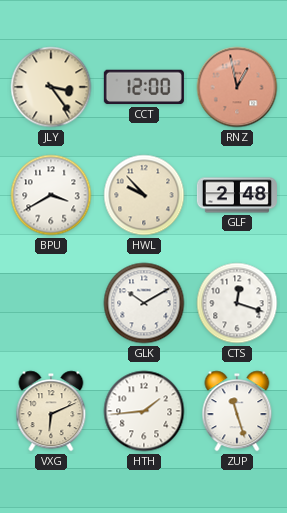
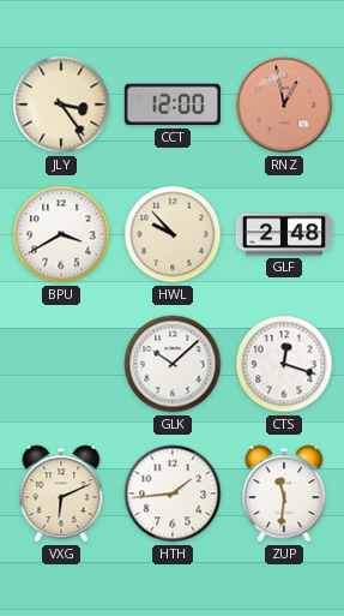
GLK: 10:10 -> 10:08
ZUP: 11:27 -> 11:31
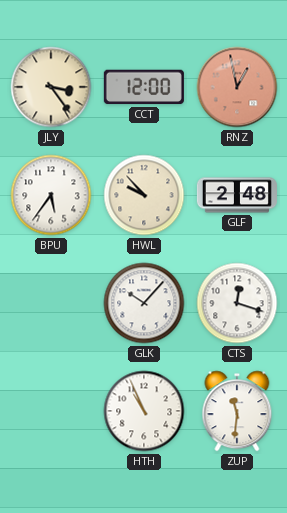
BPU: 3:40 -> 5:36
GLK: 10:08 -> 10:07
VXG: 6:11 -> none
HTH: 1:44 -> 10:56
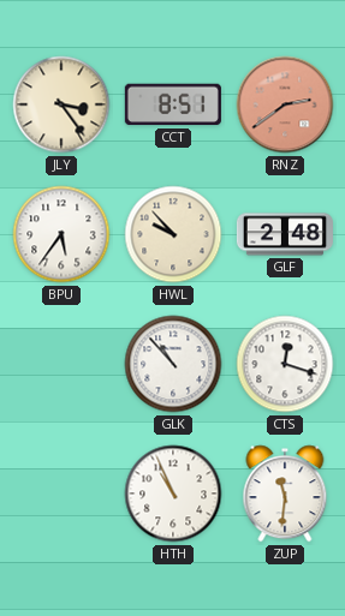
CCT: 12:00 -> 8:51
RNZ: 12:58 -> 2:39
GLK: 10:07 -> 10:53
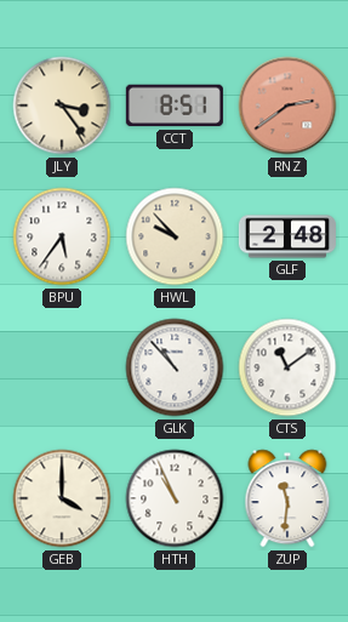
CTS: 12:18 -> 11:09
GEB: none -> 4:00
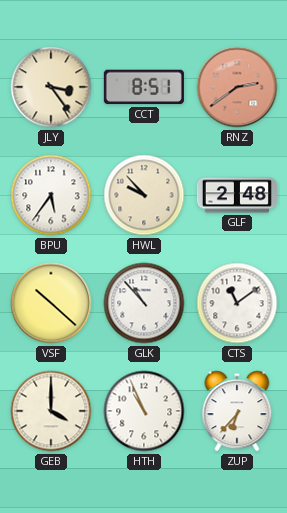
VSF: none -> 10:22
ZUP: 11:31 -> 6:37
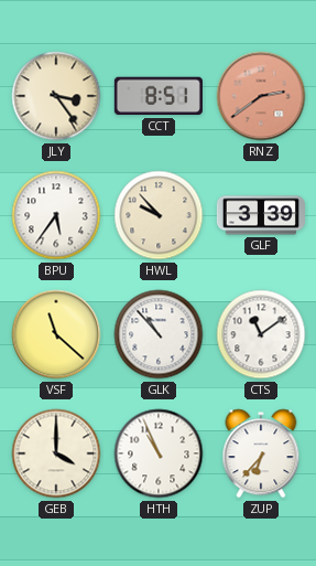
GLF: 2:48 -> 3:39
VSF: 10:22 -> 11:22
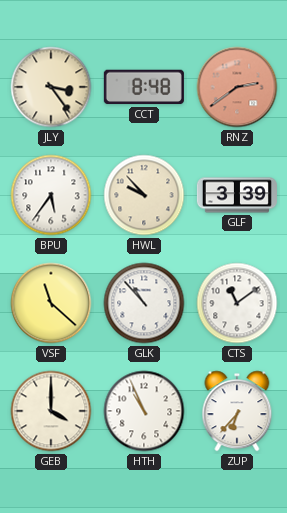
CCT: 8:51 -> 8:48
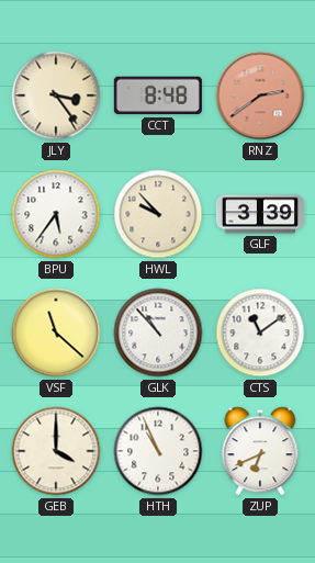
ZUP: 6:37 -> 6:41
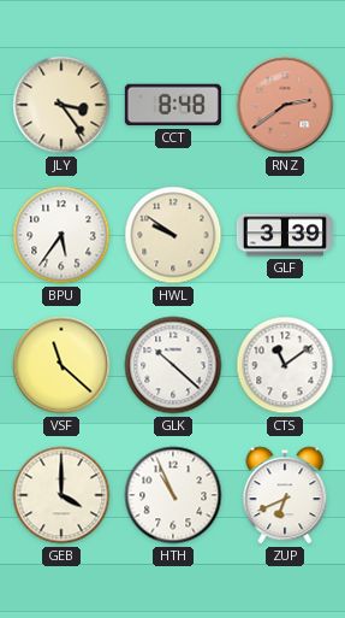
HWL: 9:53 -> 9:51
GLK: 10:53 -> 10:22
